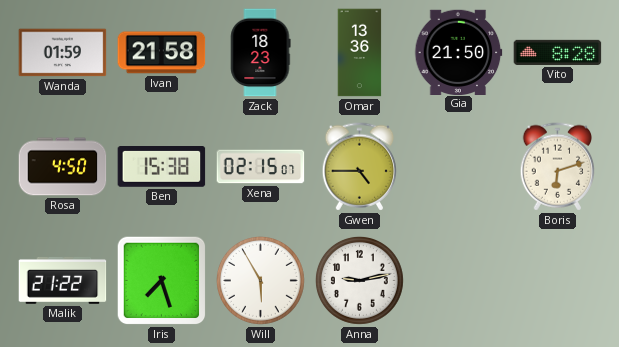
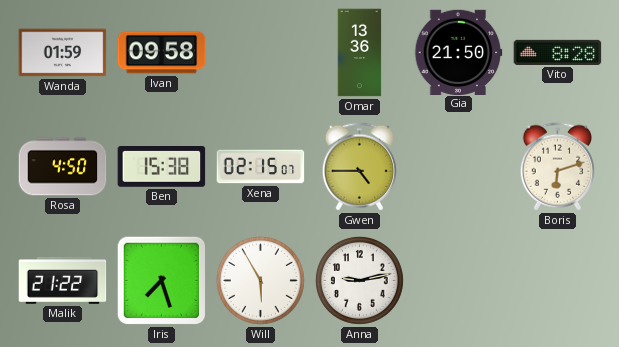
Ivan: 21:58 -> 09:58
Zack: 18:23 -> none
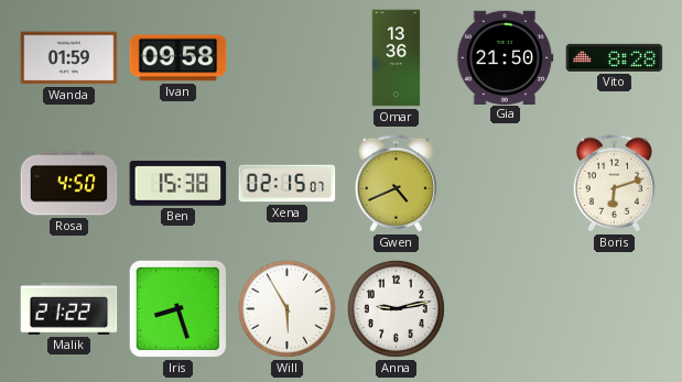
Gwen: 4:45 -> 4:41
Iris: 7:27 -> 8:27
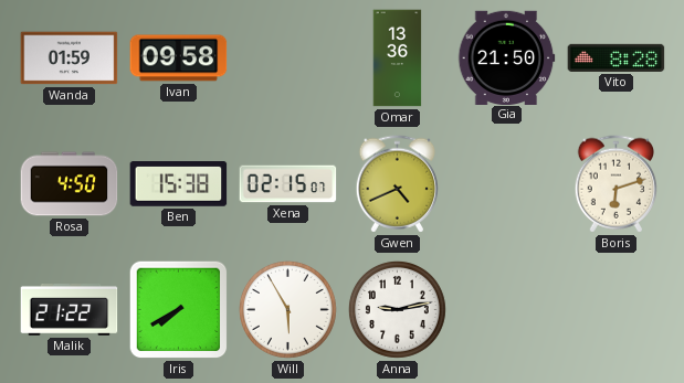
Iris: 8:27 -> 7:40
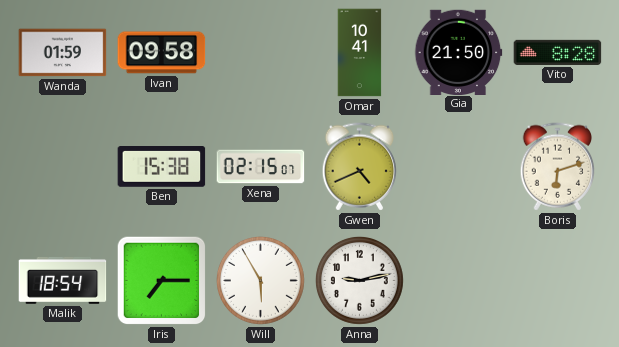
Omar: 13:36 -> 10:41
Rosa: 4:50 -> none
Malik: 21:22 -> 18:54
Iris: 7:40 -> 7:15
